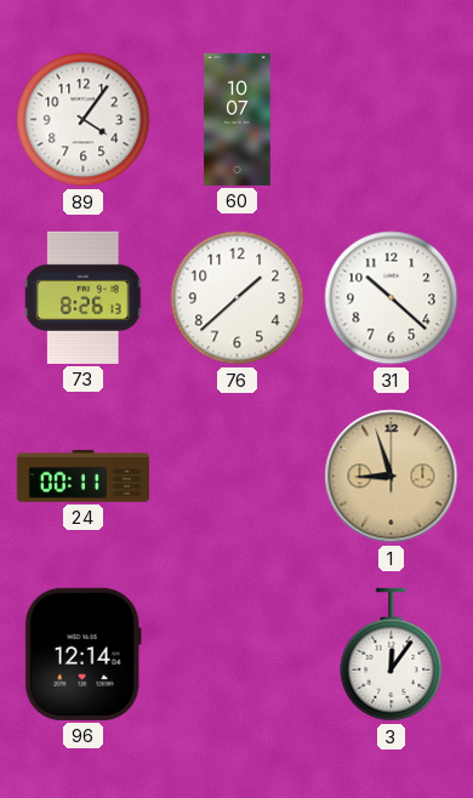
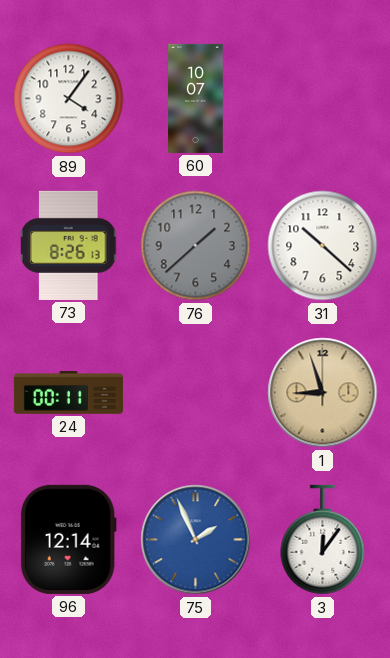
76 dial: white -> grey
75: none -> 1:56
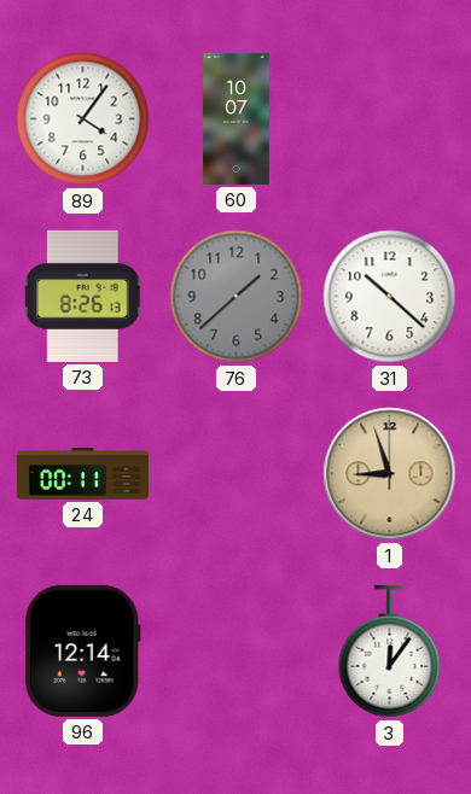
75: 1:56 -> none
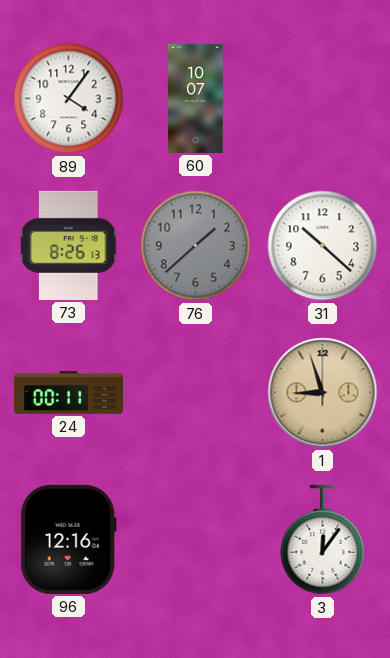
96: 12:14 -> 12:16
